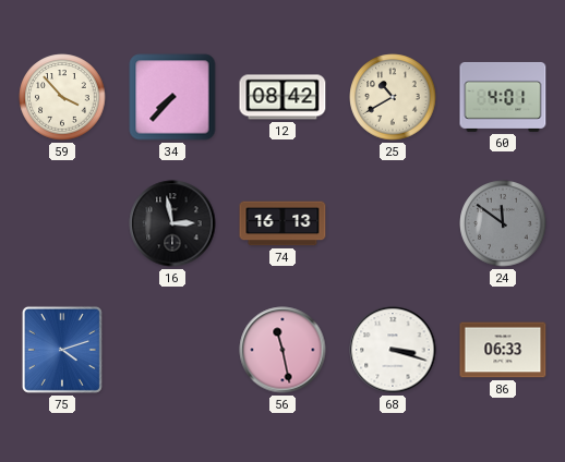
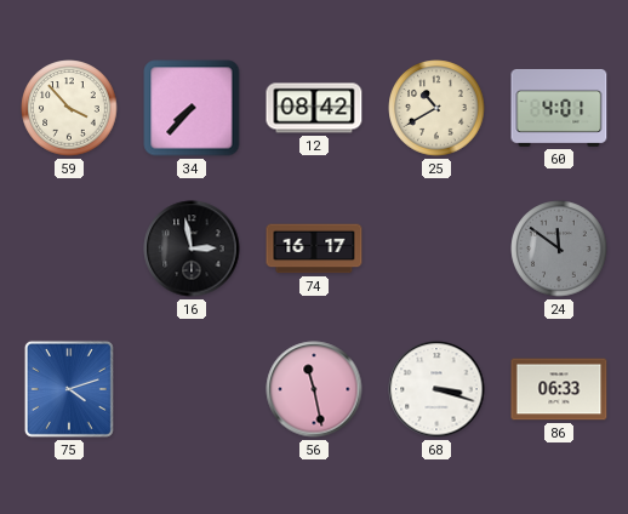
74: 16:13 -> 16:17
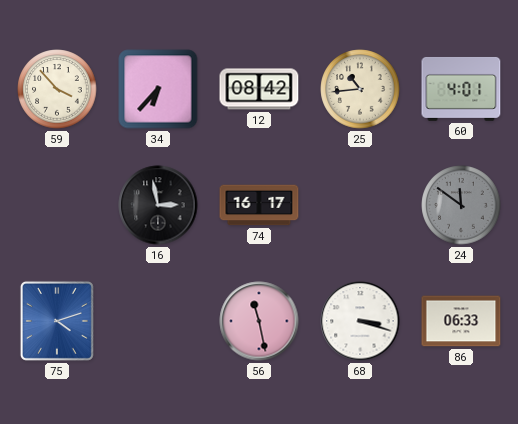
34: 7:37 -> 6:37
25: 10:40 -> 10:44
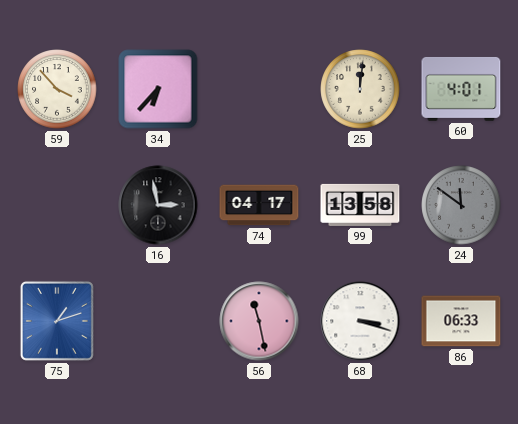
12: 08:42 -> none
25: 10:44 -> 12:01
74: 16:17 -> 04:17
99: none -> 13:58
75: 4:12 -> 1:12
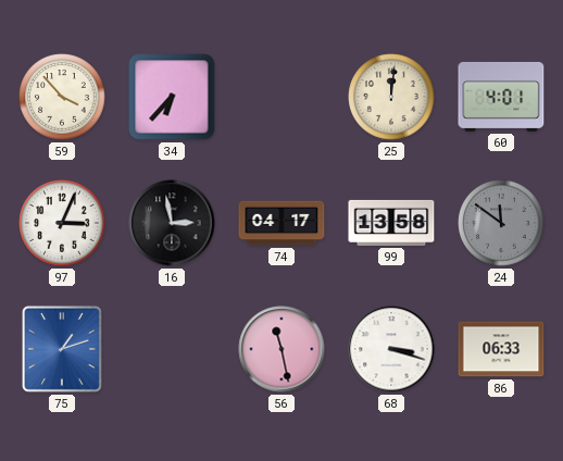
97: none -> 3:04
